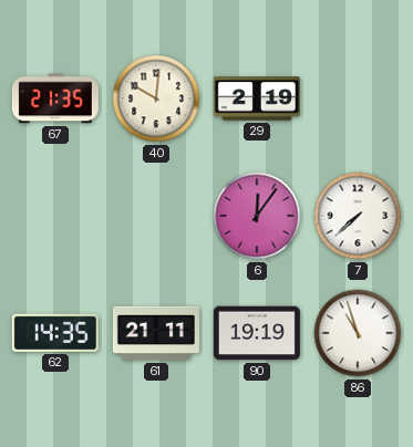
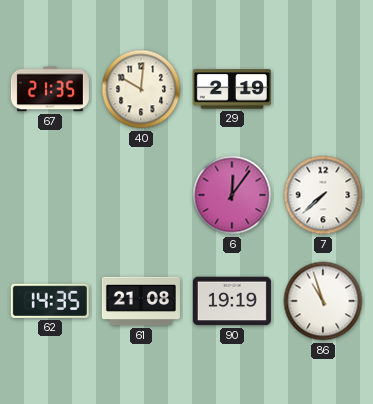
61: 21:11 -> 21:08
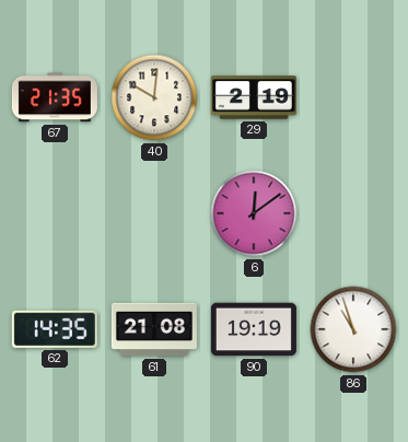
6: 12:06 -> 12:09
7: 7:38 -> none
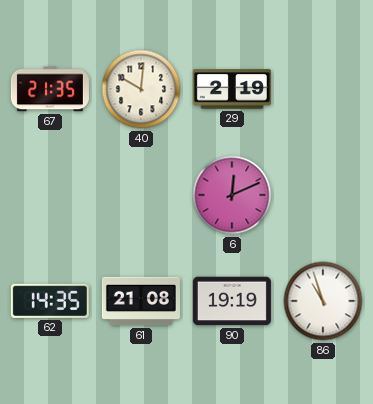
6: 12:09 -> 12:11
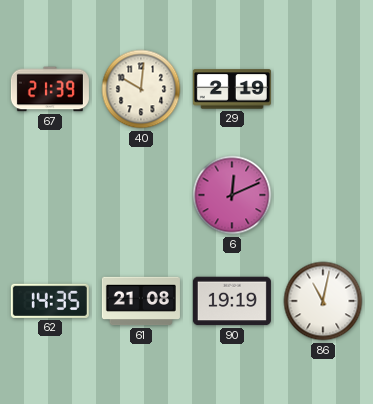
67: 21:35 -> 21:39
86: 10:57 -> 11:02
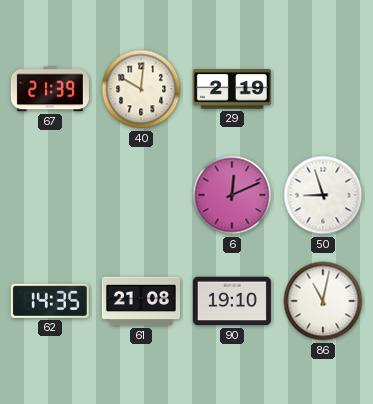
50: none -> 8:57
90: 19:19 -> 19:10
